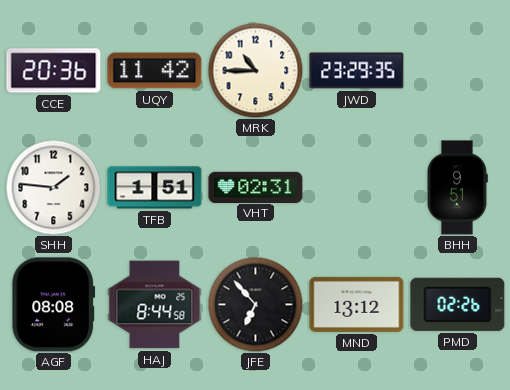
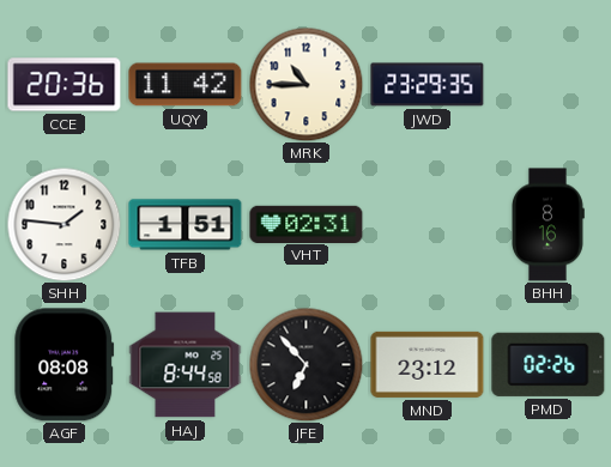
BHH: 9:51 -> 8:16
MND: 13:12 -> 23:12
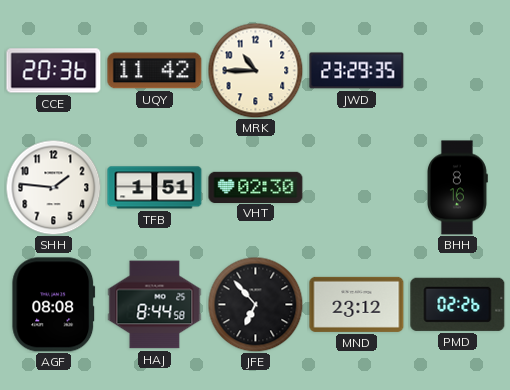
VHT: 02:31 -> 02:30
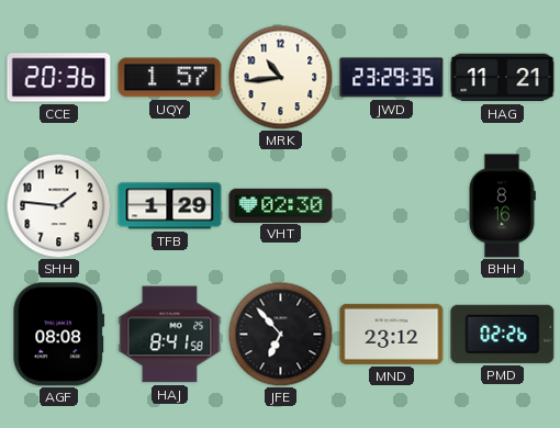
UQY: 11:42 -> 1:57
MRK: 10:45 -> 10:44
HAG: none -> 11:21
TFB: 1:51 -> 1:29
HAJ: 8:44 -> 8:41
